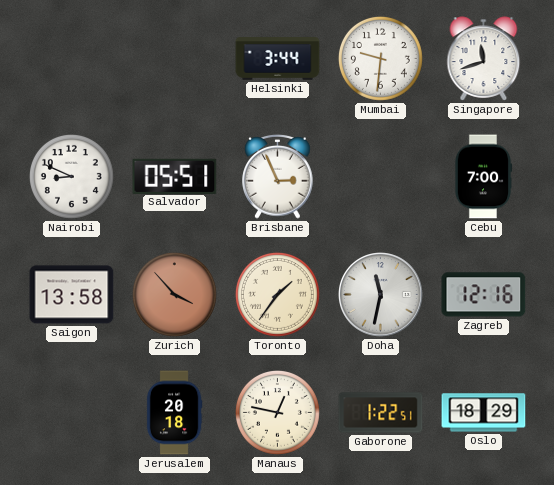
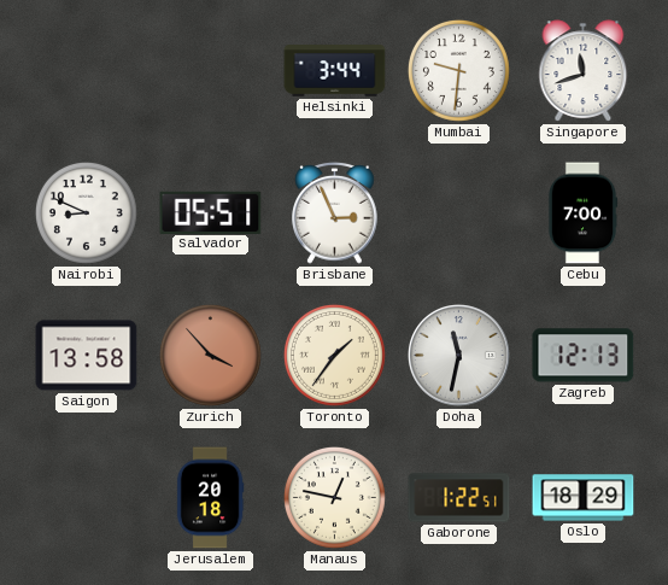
Zagreb: 12:16 -> 12:13
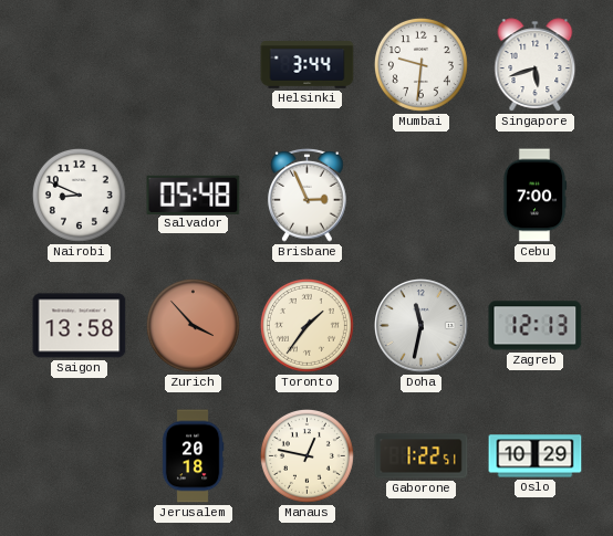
Singapore: 11:42 -> 5:42
Salvador: 05:51 -> 05:48
Oslo: 18:29 -> 10:29
